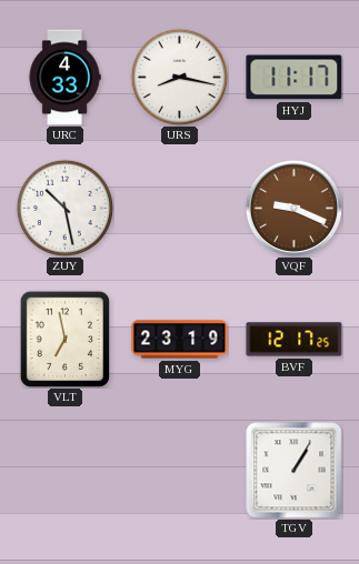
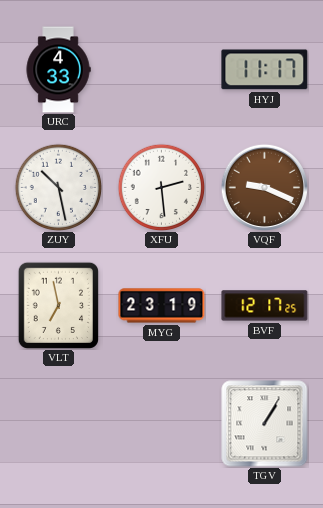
URS: 8:17 -> none
XFU: none -> 2:29
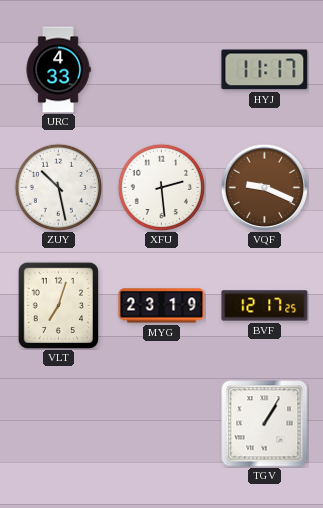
VLT: 6:58 -> 7:03
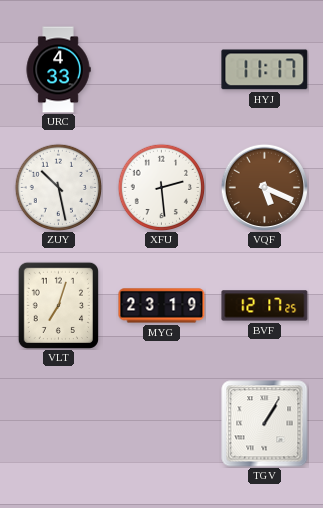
VQF: 9:19 -> 5:19
